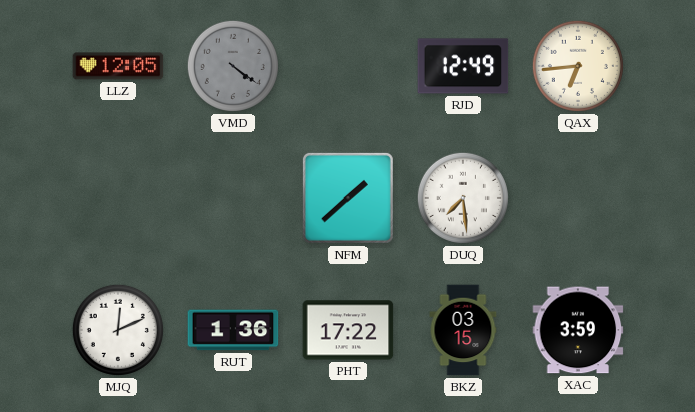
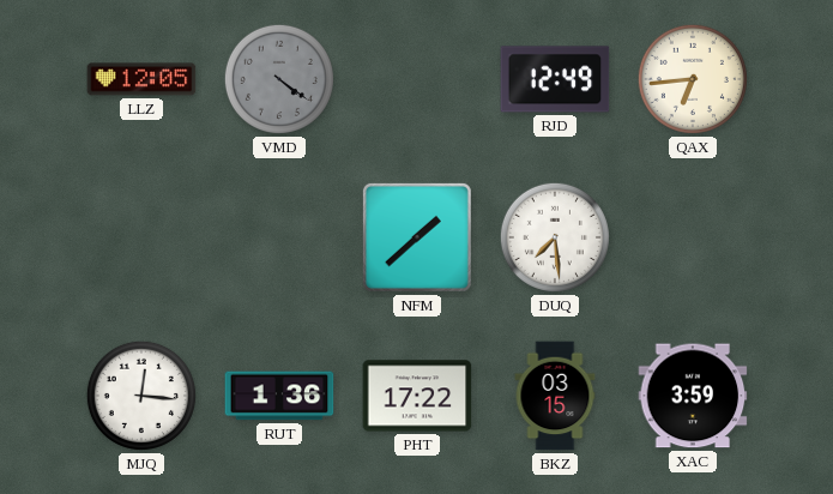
MJQ: 12:11 -> 12:16
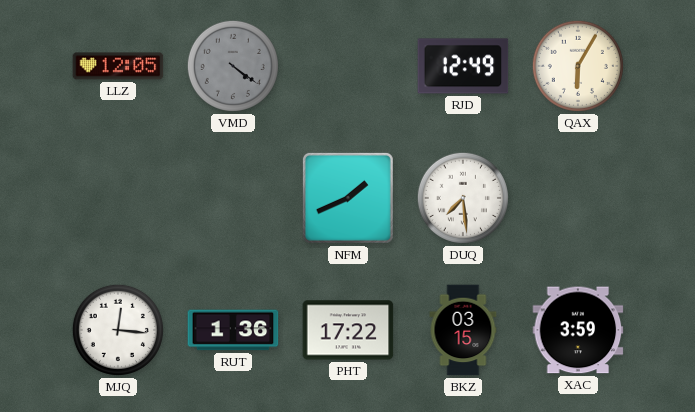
QAX: 6:44 -> 6:05
NFM: 1:38 -> 1:41
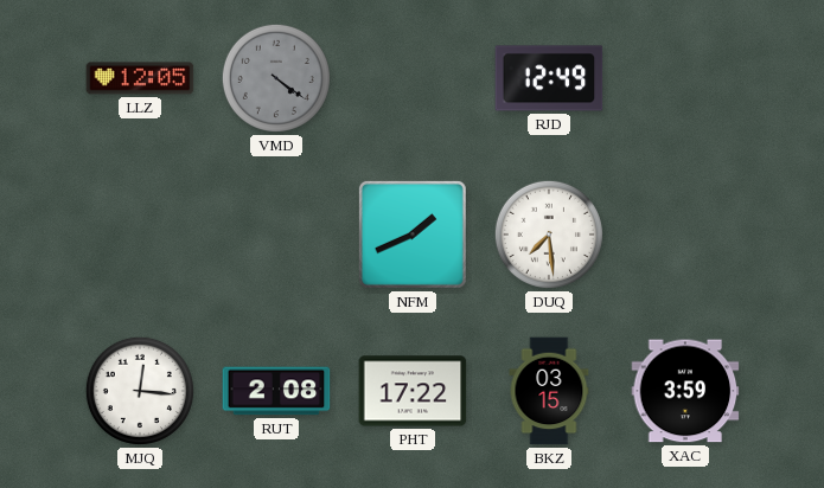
QAX: 6:05 -> none
RUT: 1:36 -> 2:08
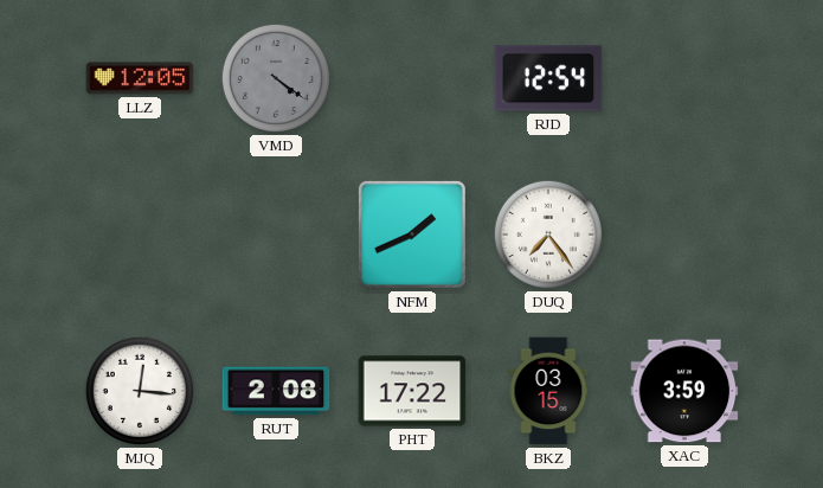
RJD: 12:49 -> 12:54
DUQ: 7:29 -> 7:24
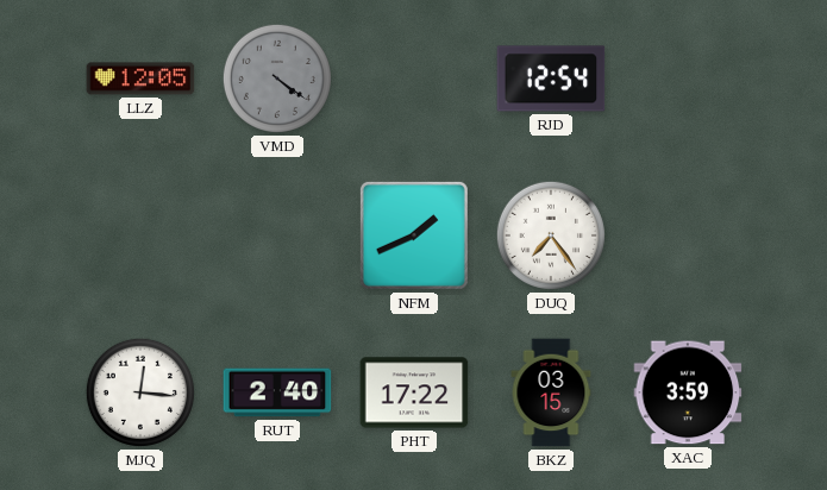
RUT: 2:08 -> 2:40
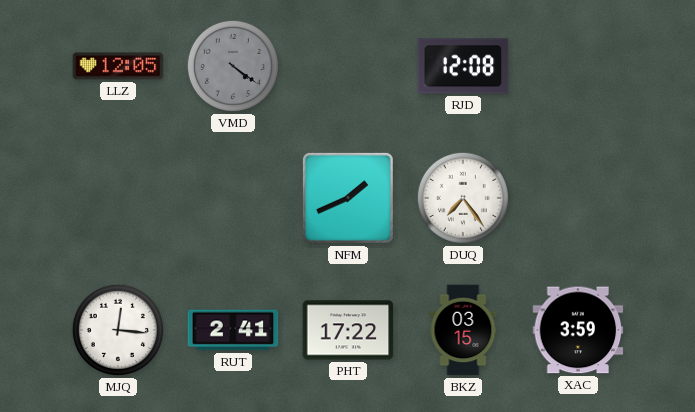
RJD: 12:54 -> 12:08
RUT: 2:40 -> 2:41
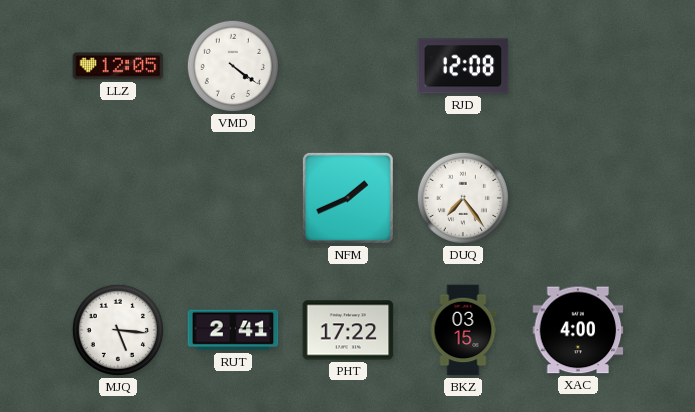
VMD dial: grey -> white
MJQ: 12:16 -> 5:16
XAC: 3:59 -> 4:00
